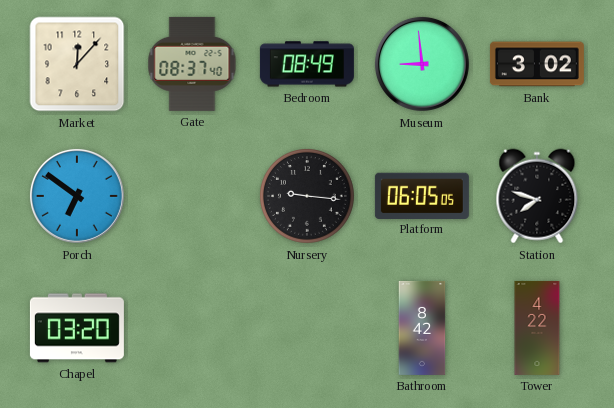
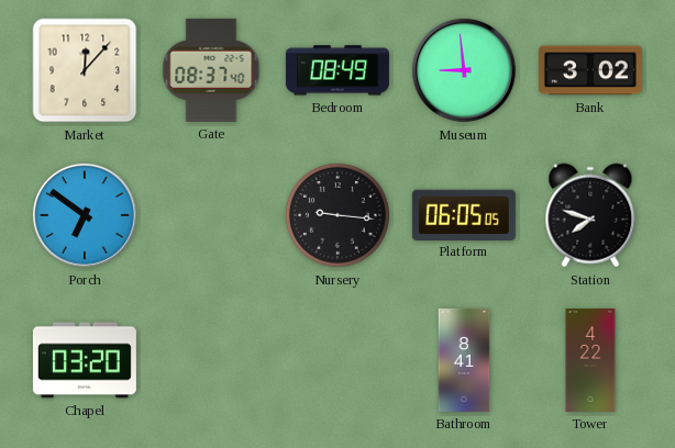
Bathroom: 8:42 -> 8:41
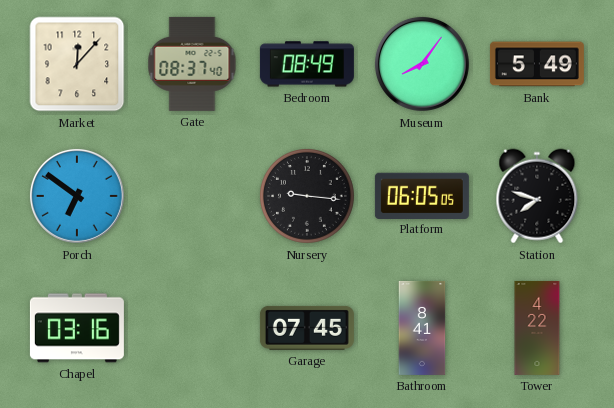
Museum: 8:59 -> 8:06
Bank: 3:02 -> 5:49
Chapel: 03:20 -> 03:16
Garage: none -> 07:45
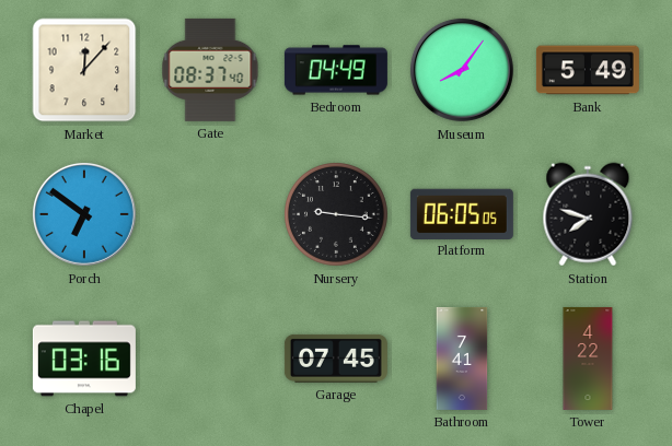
Bedroom: 08:49 -> 04:49
Bathroom: 8:41 -> 7:41
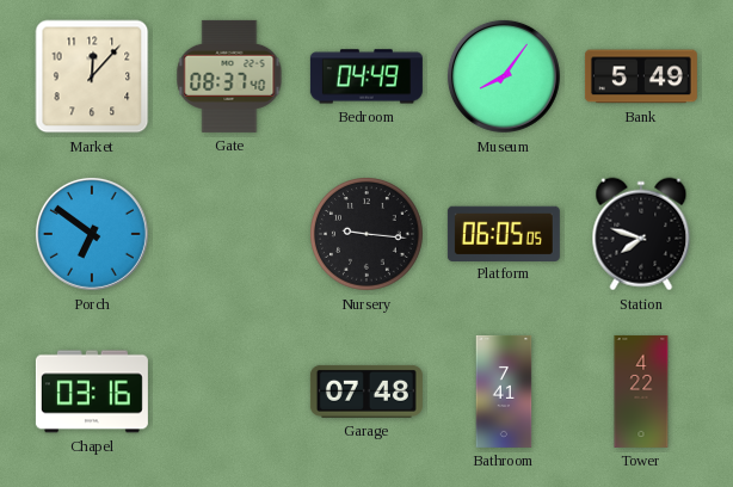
Garage: 07:45 -> 07:48
